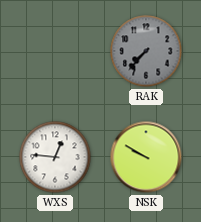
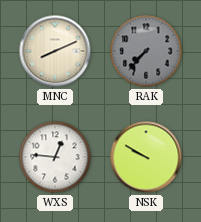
MNC: none -> 8:11
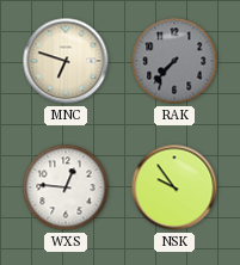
MNC: 8:11 -> 6:48
NSK: 9:50 -> 9:54
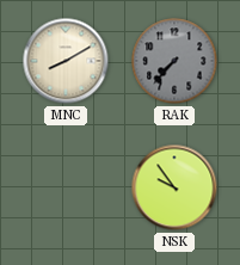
MNC: 6:48 -> 8:10
WXS: 12:46 -> none
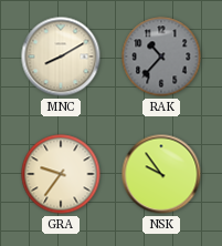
RAK: 7:37 -> 10:37
GRA: none -> 9:36
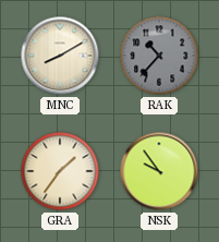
GRA: 9:36 -> 1:36
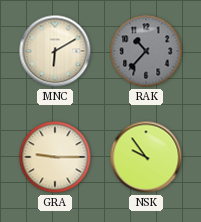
MNC: 8:10 -> 6:10
GRA: 1:36 -> 9:15
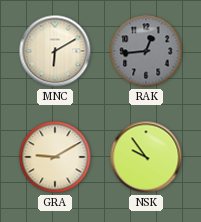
RAK: 10:37 -> 12:44
GRA: 9:15 -> 9:10
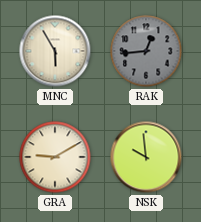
MNC: 6:10 -> 5:55
NSK: 9:54 -> 9:59
